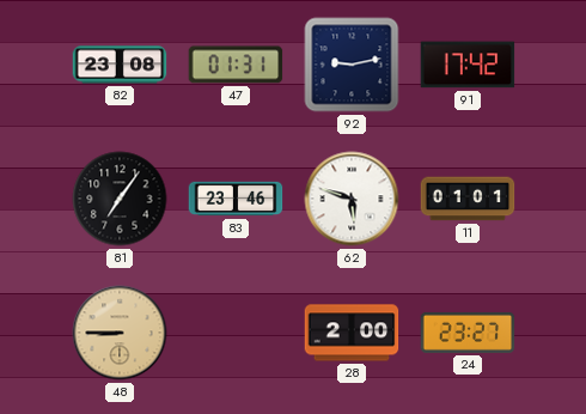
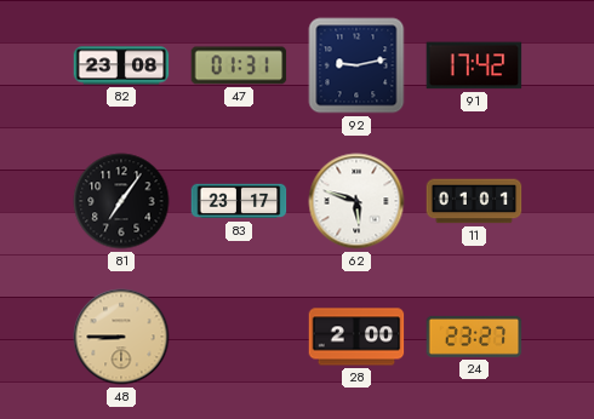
83: 23:46 -> 23:17
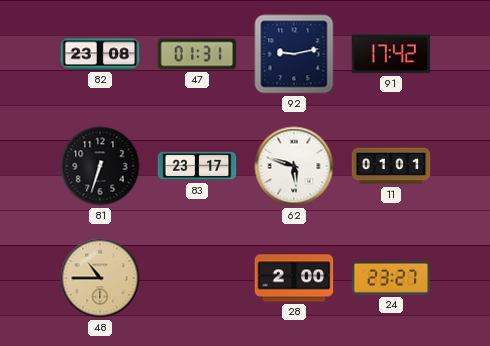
81: 7:06 -> 6:33
48: 8:45 -> 10:45
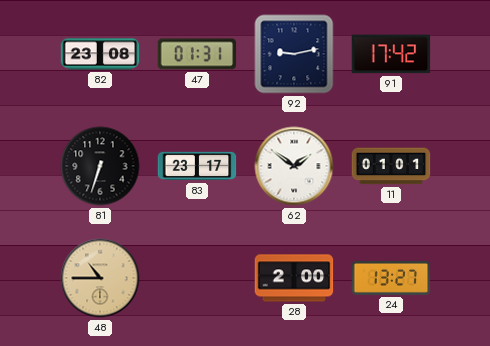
62: 5:48 -> 1:51
24: 23:27 -> 13:27
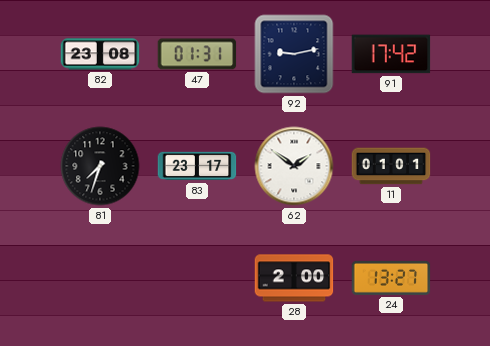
81: 6:33 -> 7:33
48: 10:45 -> none
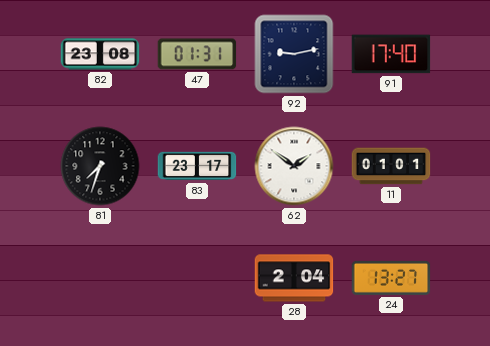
91: 17:42 -> 17:40
28: 2:00 -> 2:04
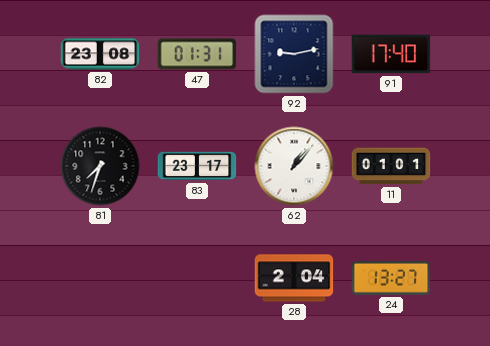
62: 1:51 -> 1:07
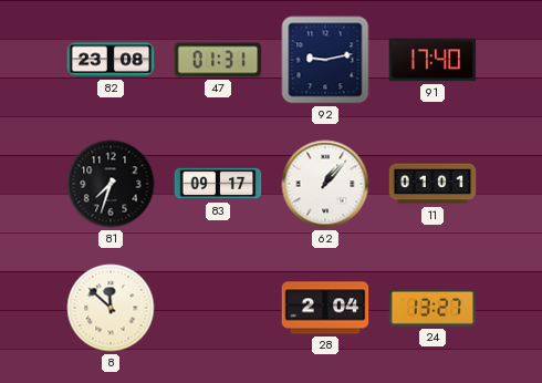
83: 23:17 -> 09:17
8: none -> 11:52
